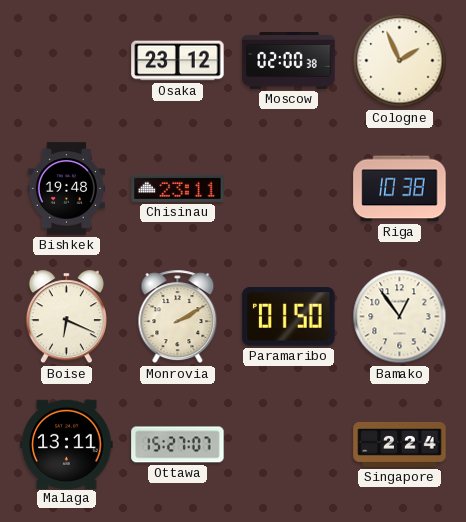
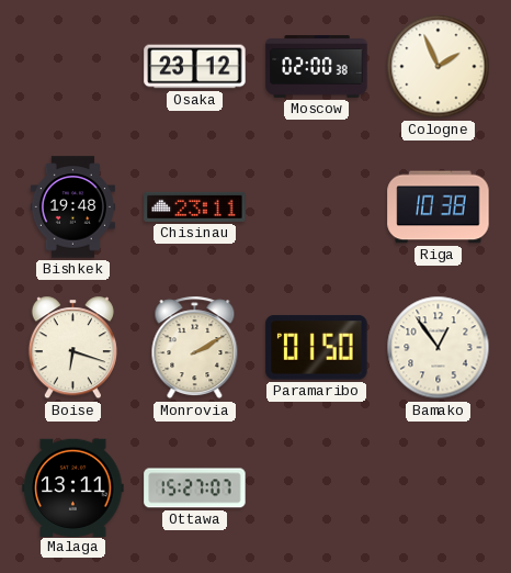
Boise: 6:19 -> 6:18
Singapore: 2:24 -> none
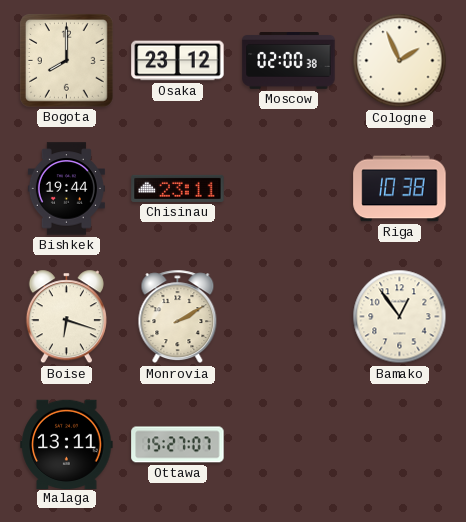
Bogota: none -> 8:00
Bishkek: 19:48 -> 19:44
Paramaribo: 01:50 -> none
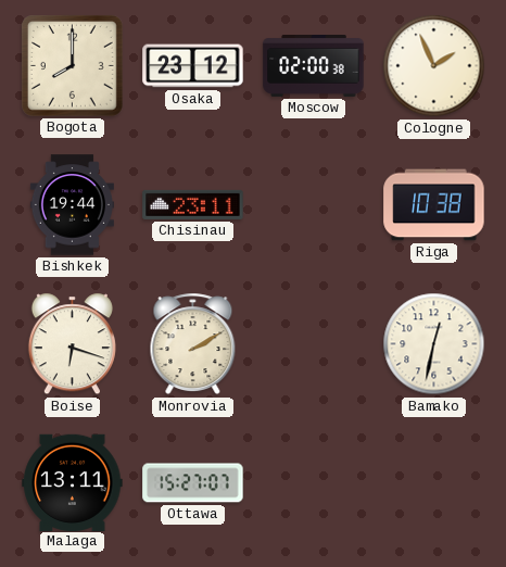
Bamako: 12:54 -> 12:32
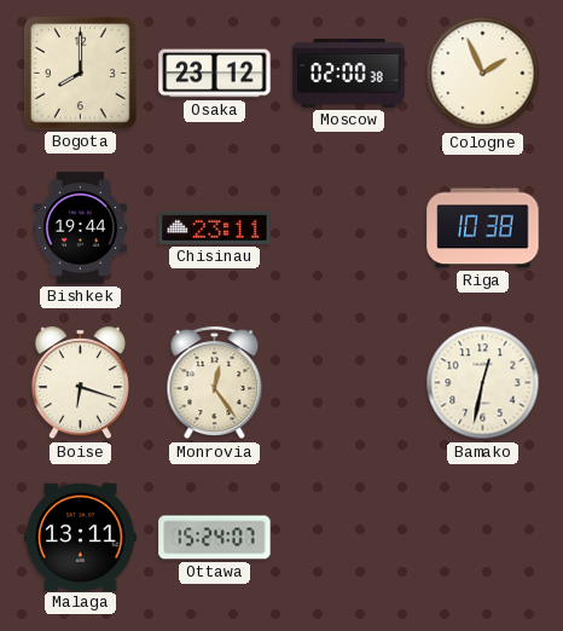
Monrovia: 2:10 -> 12:24
Ottawa: 15:27 -> 15:24
